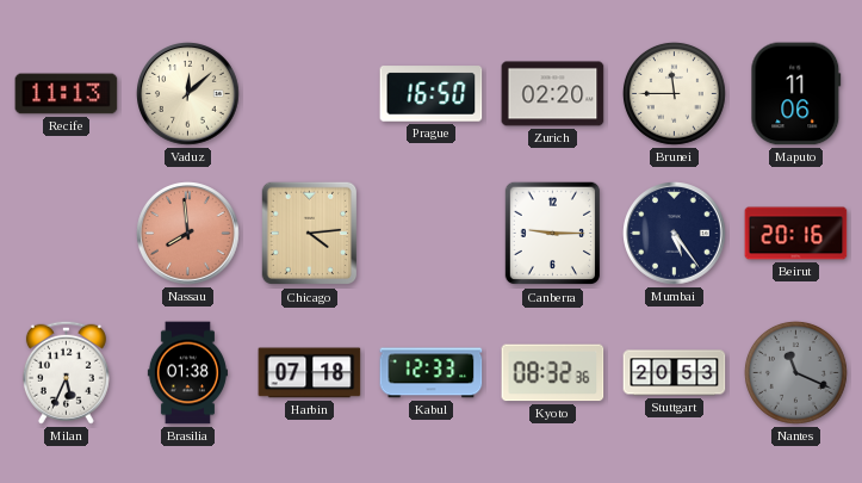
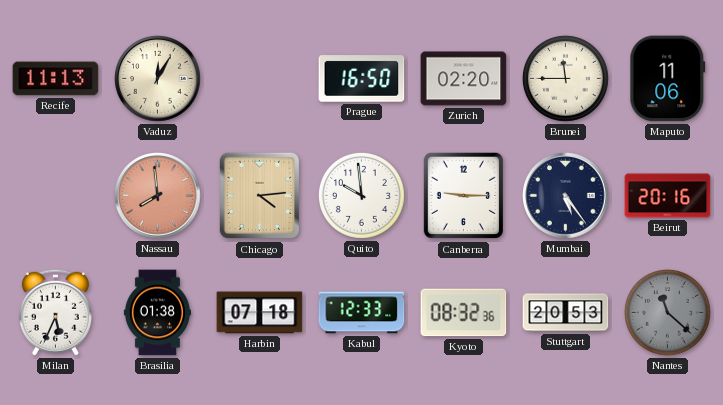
Vaduz: 12:08 -> 12:05
Quito: none -> 9:59
Nantes: 11:19 -> 11:22
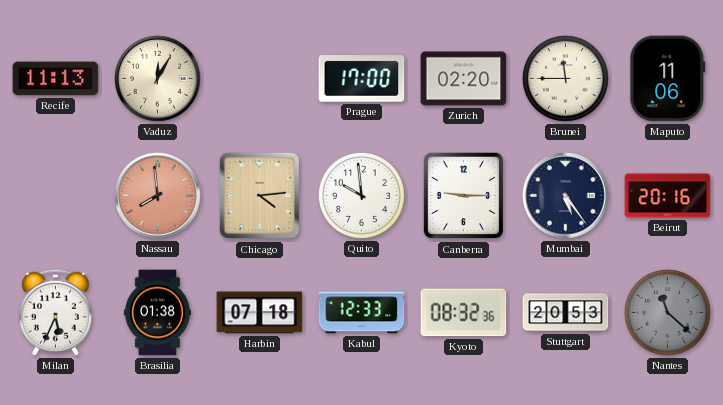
Prague: 16:50 -> 17:00
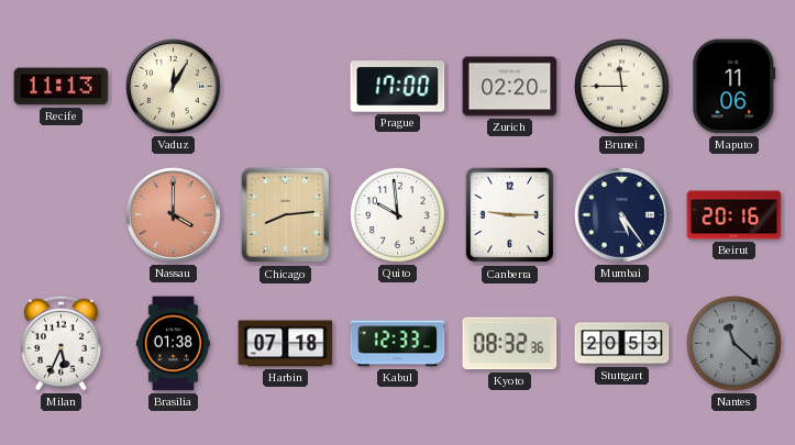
Nassau: 7:59 -> 4:00
Chicago: 4:14 -> 8:14
